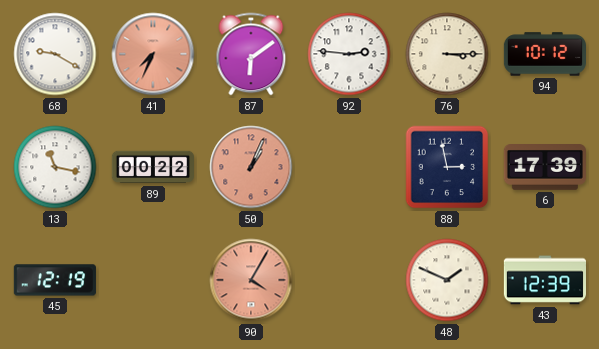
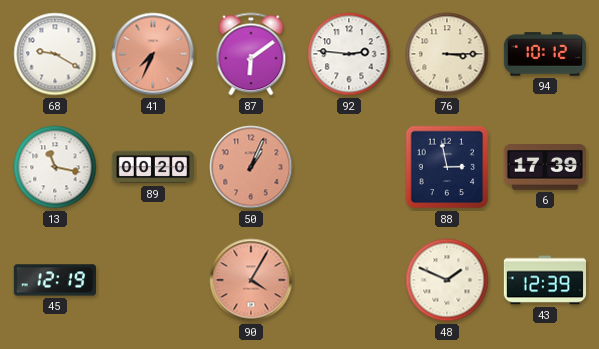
89: 00:22 -> 00:20
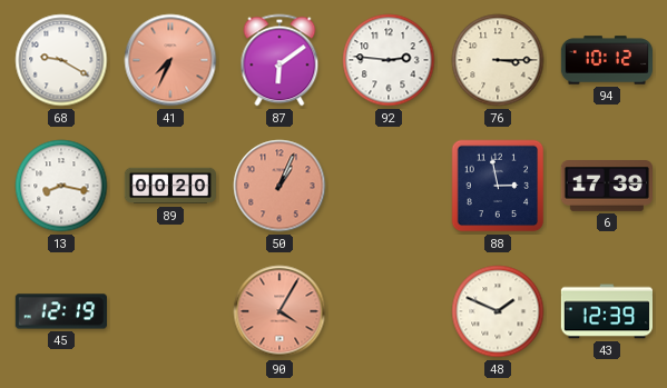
13: 11:17 -> 8:17
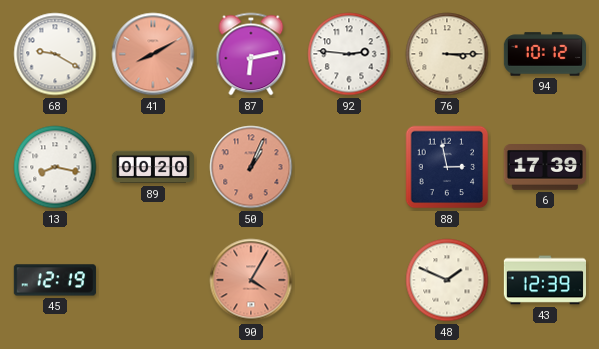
41: 7:34 -> 8:10
87: 6:09 -> 6:13
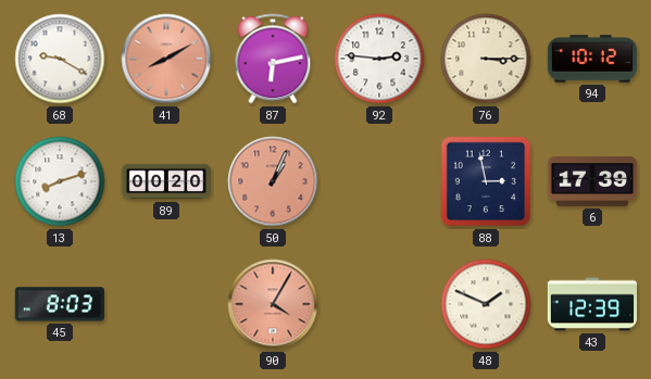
13: 8:17 -> 8:12
45: 12:19 -> 8:03
